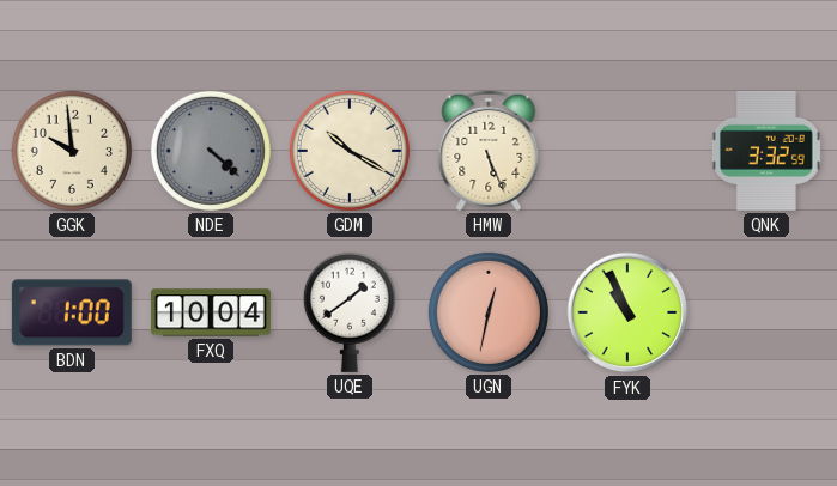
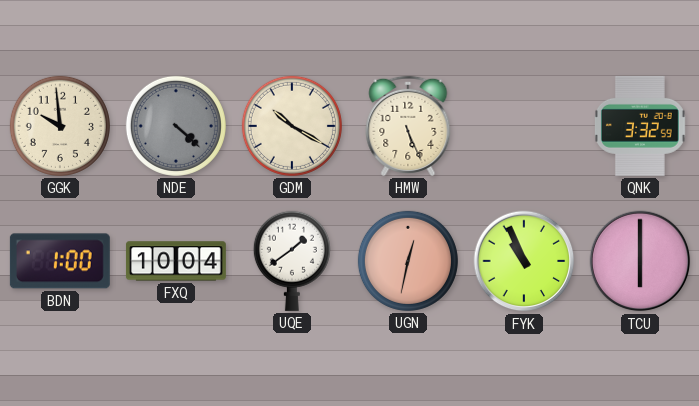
TCU: none -> 6:00
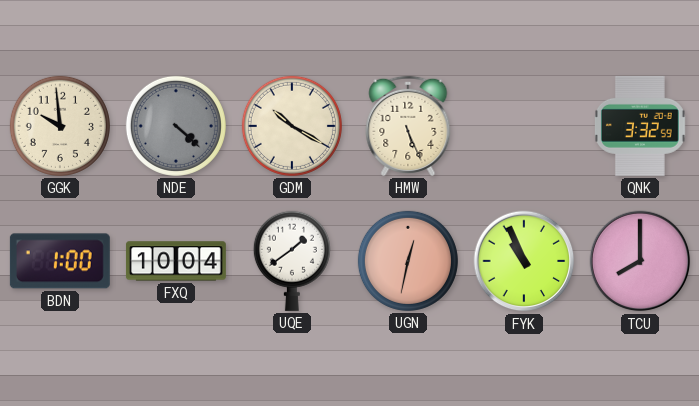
TCU: 6:00 -> 8:00
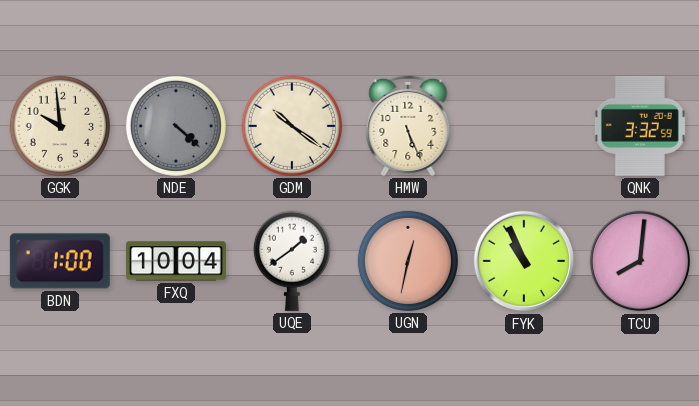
GDM: 10:20 -> 10:21
TCU: 8:00 -> 8:01
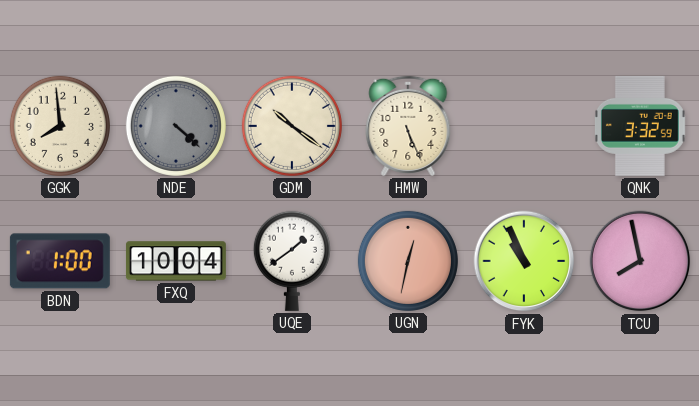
GGK: 9:59 -> 7:59
TCU: 8:01 -> 7:58
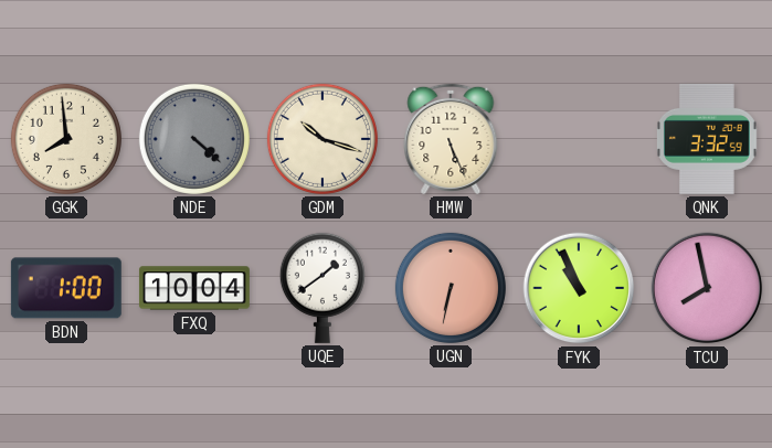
GDM: 10:21 -> 10:18
UGN: 12:32 -> 6:32
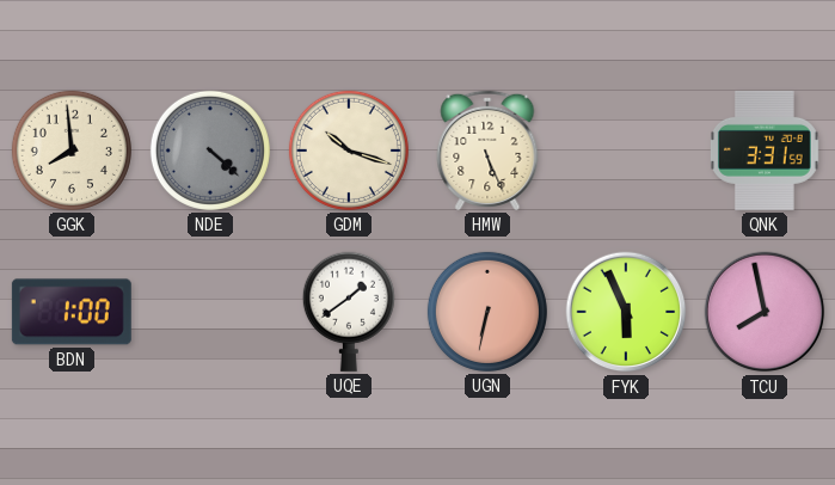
QNK: 3:32 -> 3:31
FXQ: 10:04 -> none
FYK: 10:56 -> 5:56
